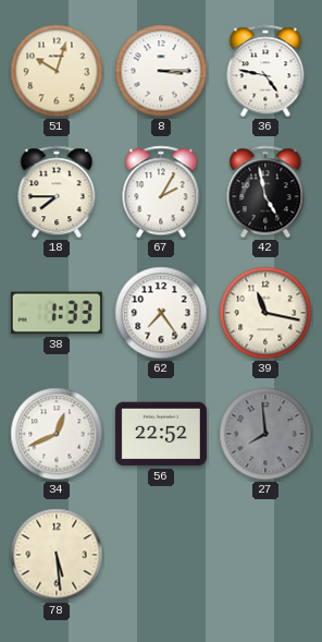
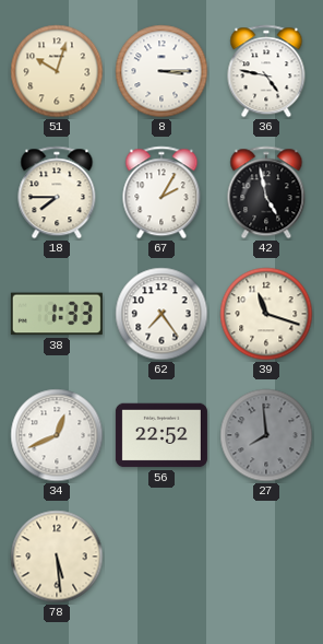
39: 11:17 -> 11:18
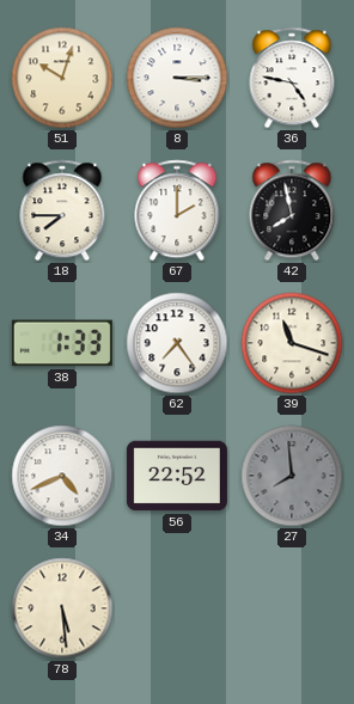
67: 2:05 -> 2:00
42: 4:58 -> 7:58
34: 12:41 -> 4:41
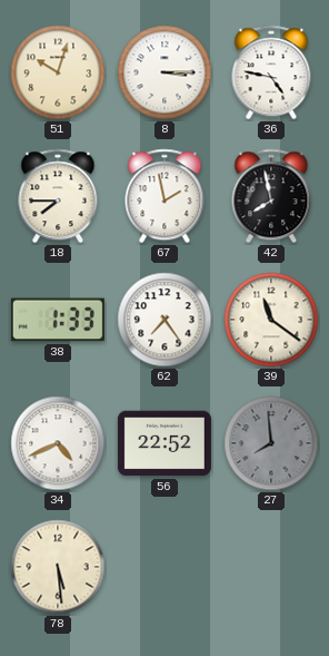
67: 2:00 -> 1:58
39: 11:18 -> 11:21
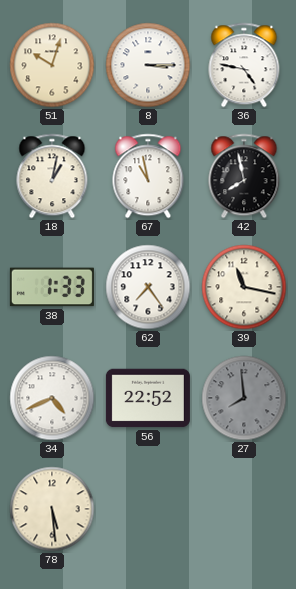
18: 7:45 -> 1:02
67: 1:58 -> 10:58
39: 11:21 -> 11:17
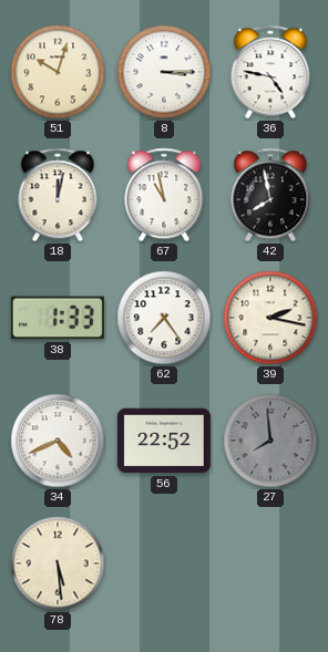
18: 1:02 -> 12:02
39: 11:17 -> 2:17
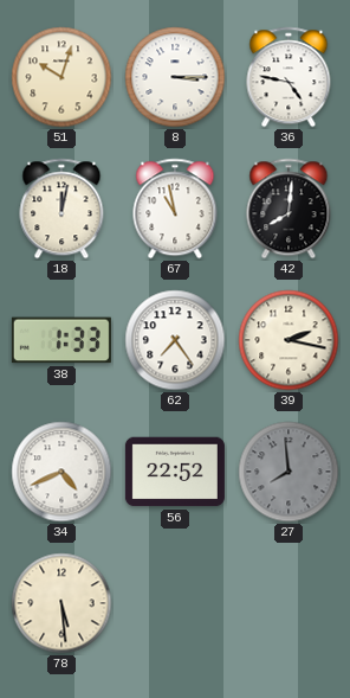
42: 7:58 -> 8:01
